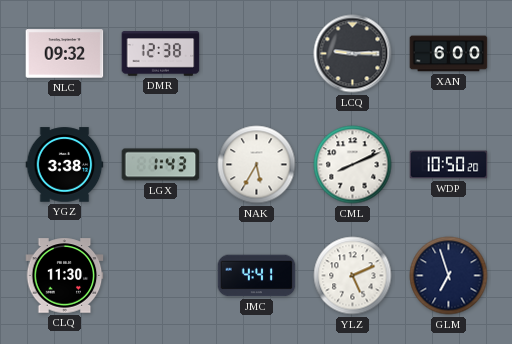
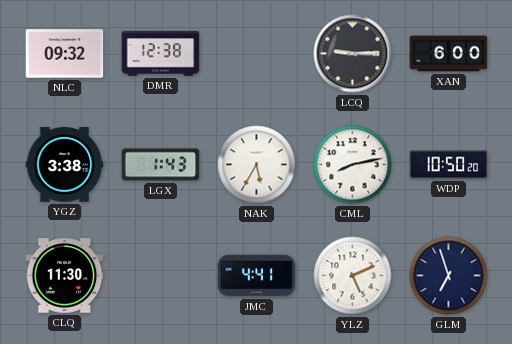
CML: 8:11 -> 8:13
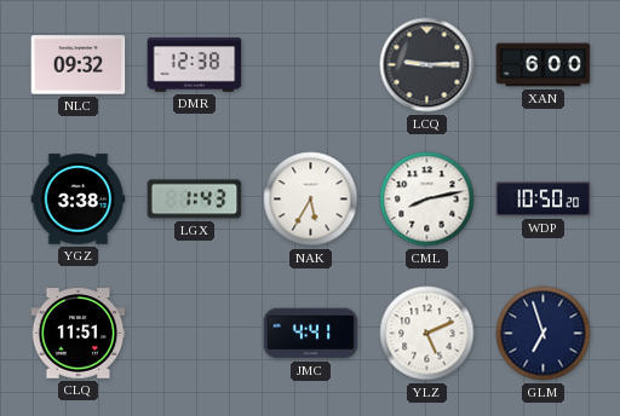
CLQ: 11:30 -> 11:51
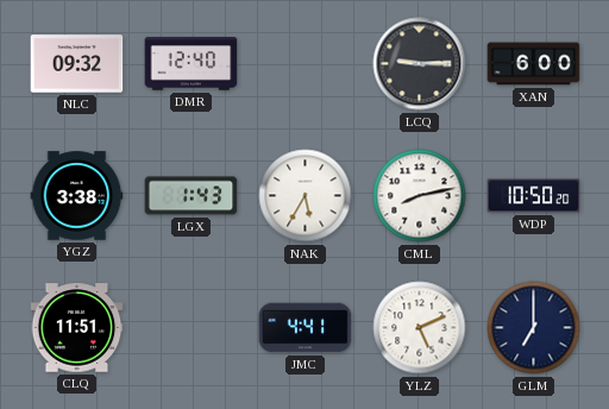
DMR: 12:38 -> 12:40
GLM: 6:57 -> 7:00
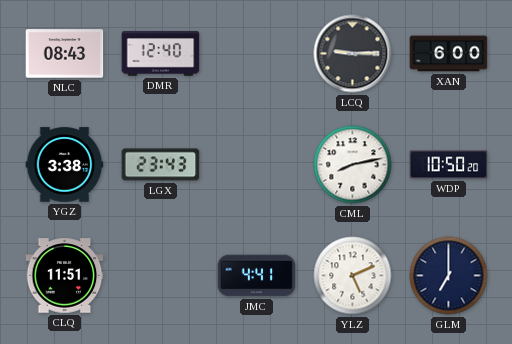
NLC: 09:32 -> 08:43
LGX: 1:43 -> 23:43
NAK: 5:35 -> none
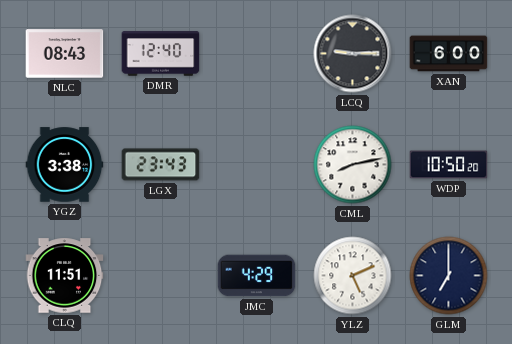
JMC: 4:41 -> 4:29
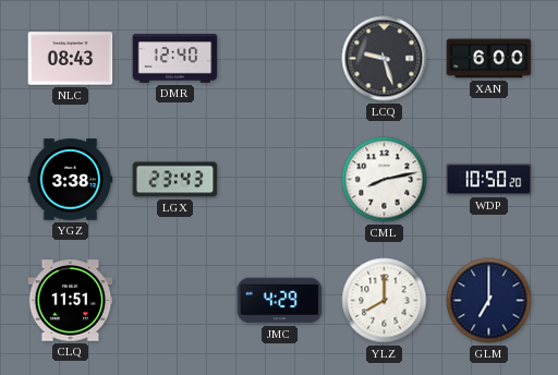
LCQ: 9:15 -> 9:27
YLZ: 5:11 -> 8:00
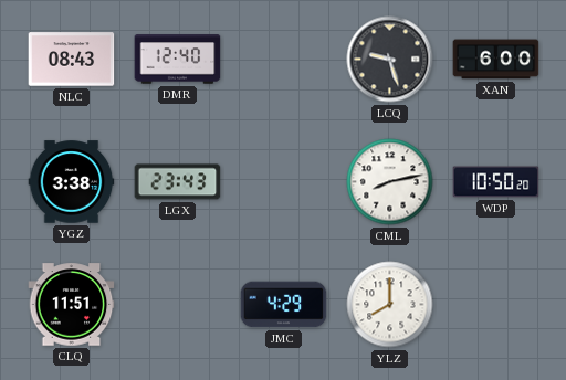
GLM: 7:00 -> none
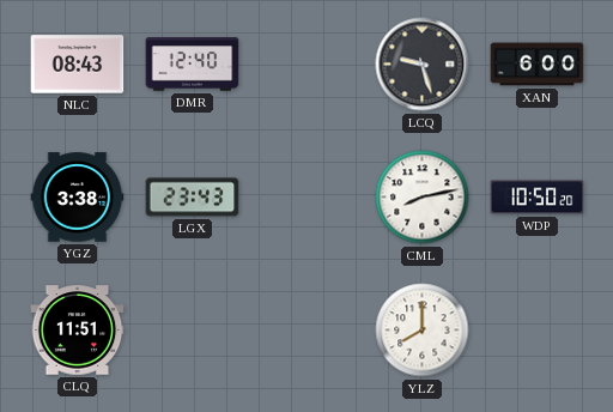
JMC: 4:29 -> none
